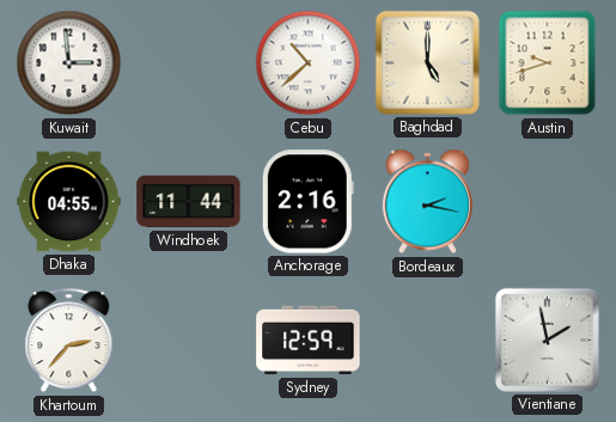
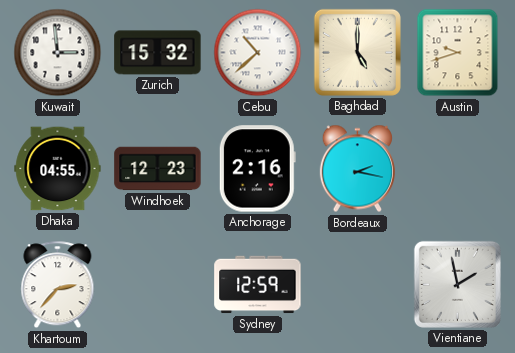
Zurich: none -> 15:32
Windhoek: 11:44 -> 12:23
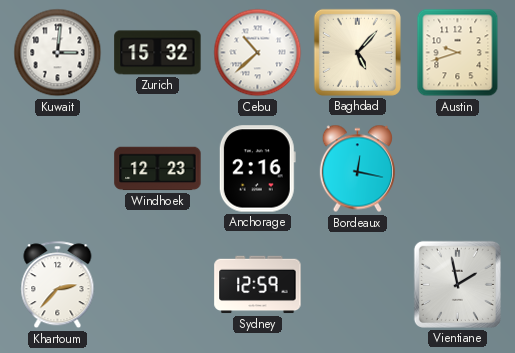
Kuwait: 2:59 -> 3:01
Baghdad: 5:00 -> 5:07
Dhaka: 04:55 -> none
Bordeaux: 2:17 -> 12:17
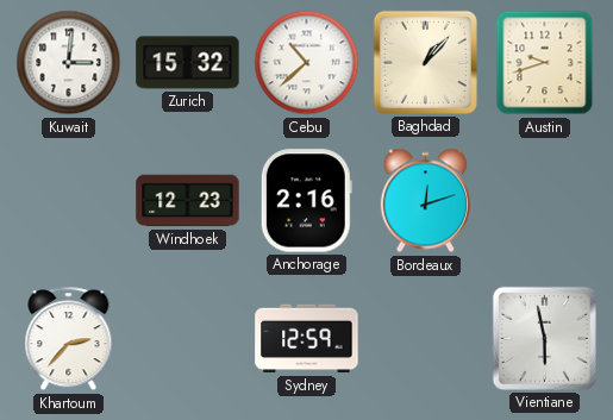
Baghdad: 5:07 -> 1:07
Bordeaux: 12:17 -> 12:12
Vientiane: 1:58 -> 5:58
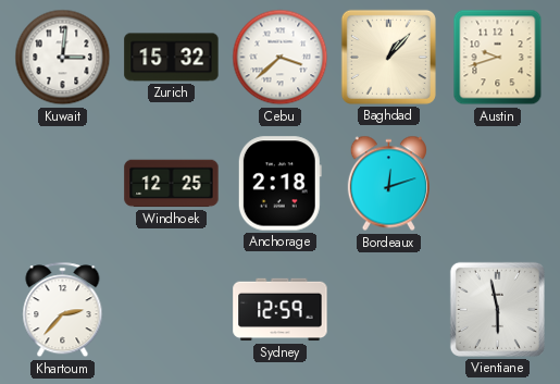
Cebu: 10:38 -> 3:38
Windhoek: 12:23 -> 12:25
Anchorage: 2:16 -> 2:18
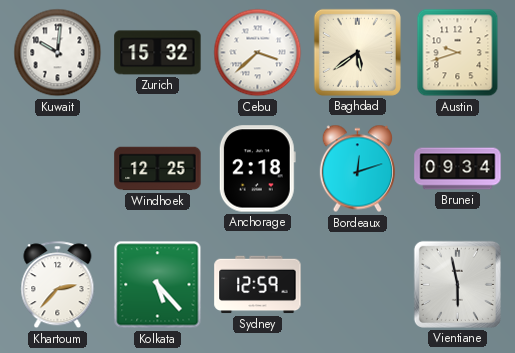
Kuwait: 3:01 -> 10:01
Baghdad: 1:07 -> 5:39
Brunei: none -> 09:34
Kolkata: none -> 5:23
